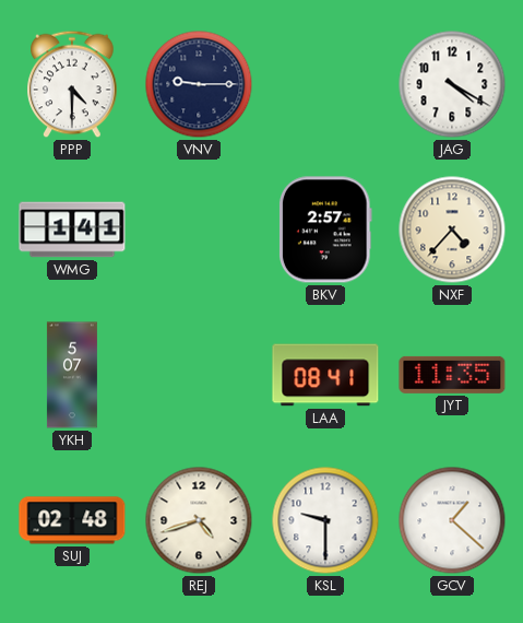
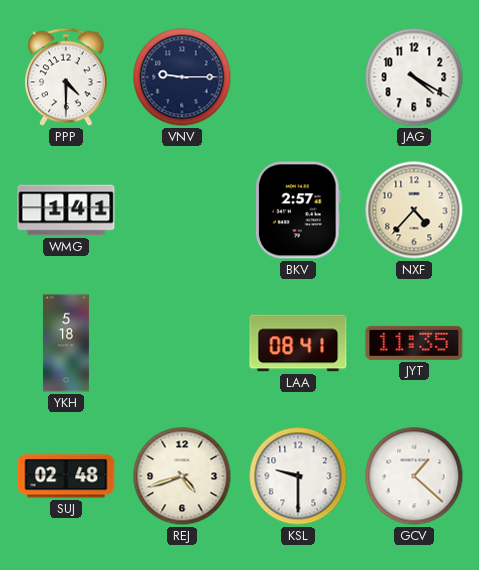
YKH: 5:07 -> 5:18
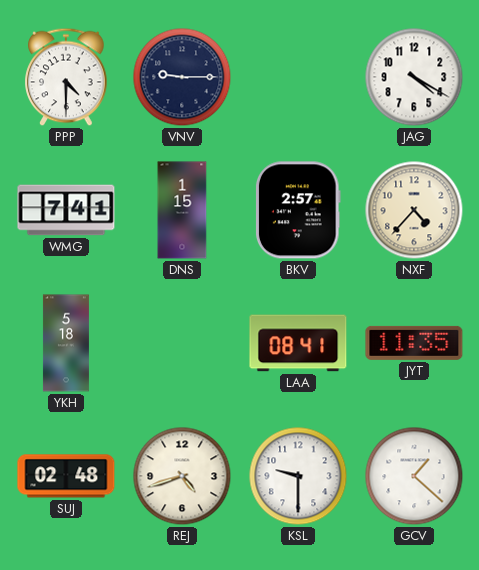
WMG: 1:41 -> 7:41
DNS: none -> 1:15
